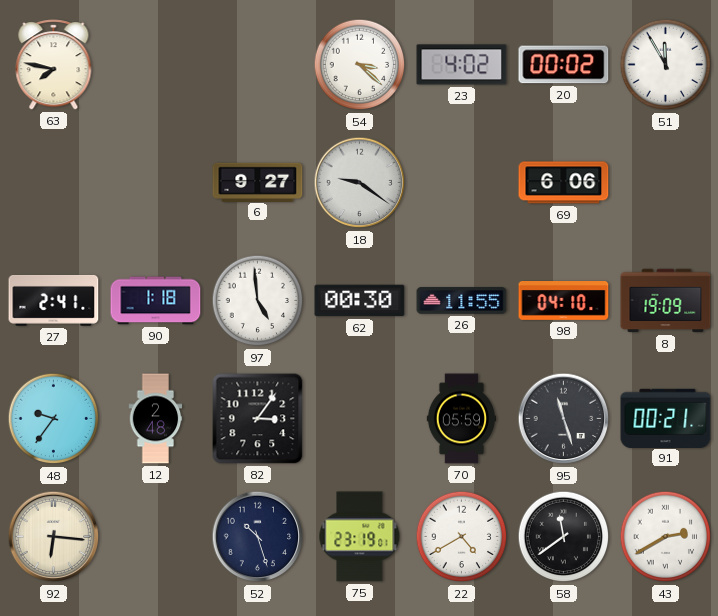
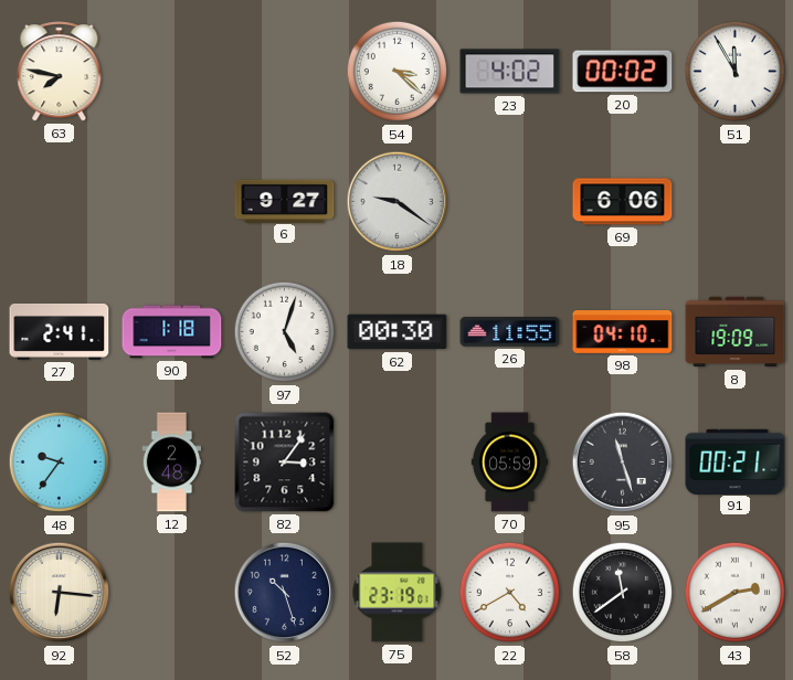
97: 4:59 -> 5:03
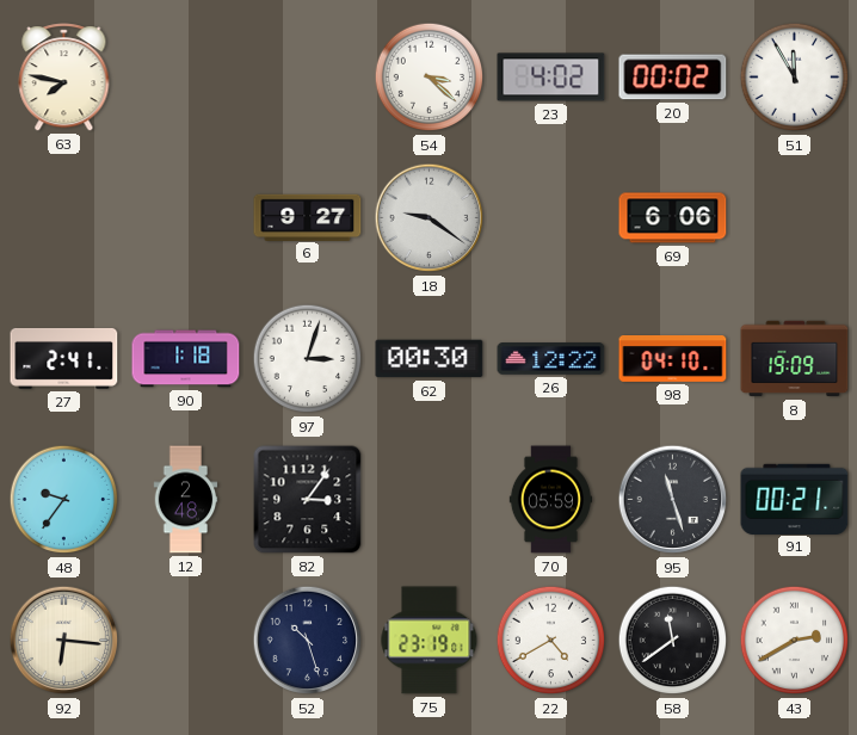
97: 5:03 -> 3:03
26: 11:55 -> 12:22
